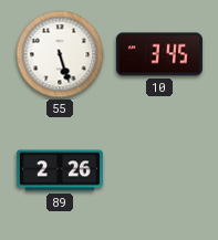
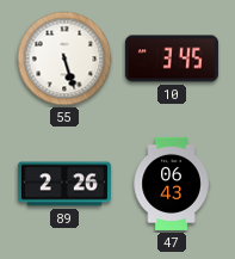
47: none -> 06:43
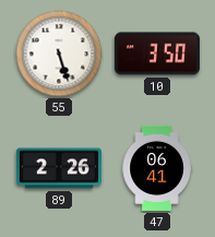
10: 3:45 -> 3:50
47: 06:43 -> 06:41
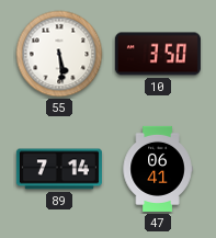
55: 5:27 -> 5:29
89: 2:26 -> 7:14
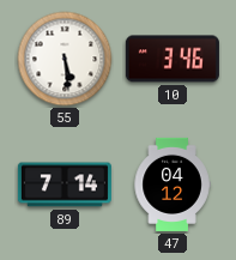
10: 3:50 -> 3:46
47: 06:41 -> 04:12
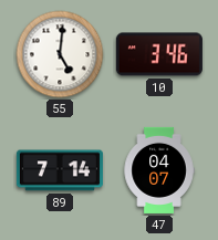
55: 5:29 -> 5:01
47: 04:12 -> 04:07
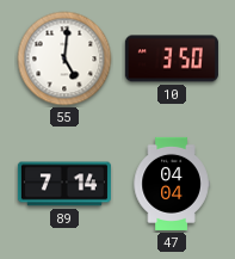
10: 3:46 -> 3:50
47: 04:07 -> 04:04
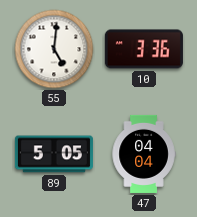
10: 3:50 -> 3:36
89: 7:14 -> 5:05
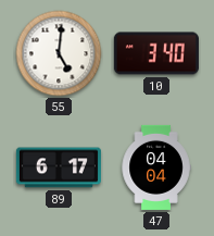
10: 3:36 -> 3:40
89: 5:05 -> 6:17
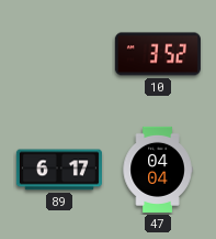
55: 5:01 -> none
10: 3:40 -> 3:52
